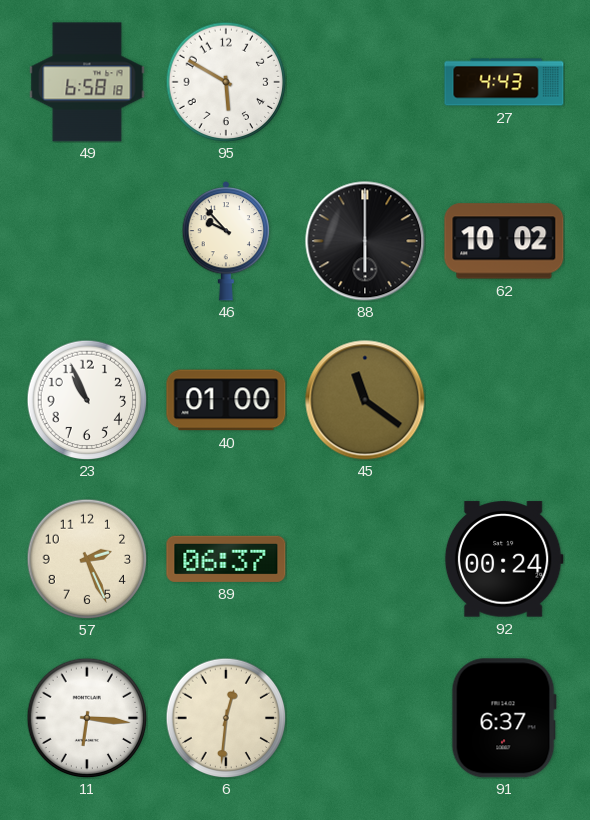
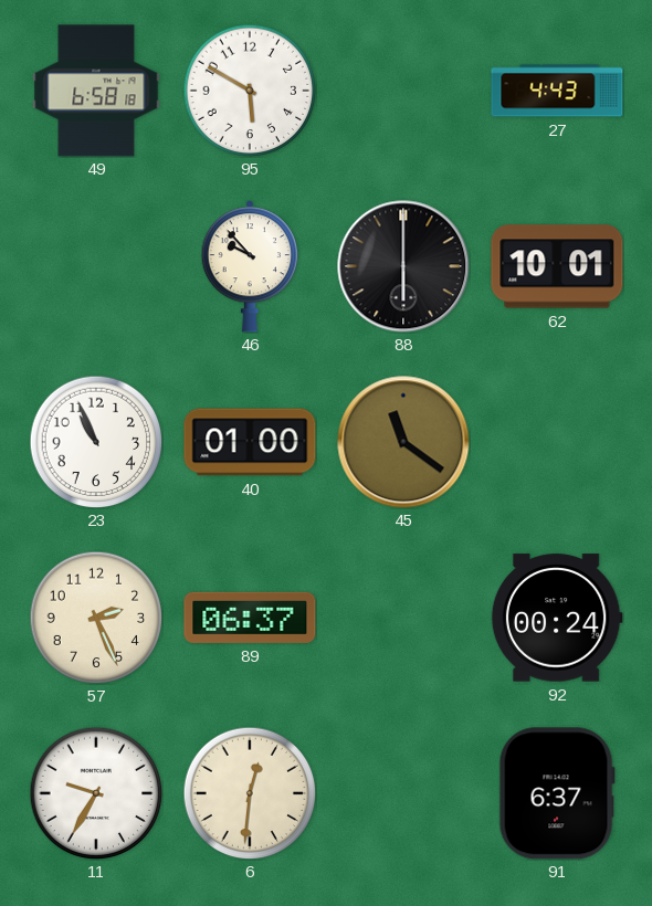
62: 10:02 -> 10:01
11: 6:16 -> 9:35
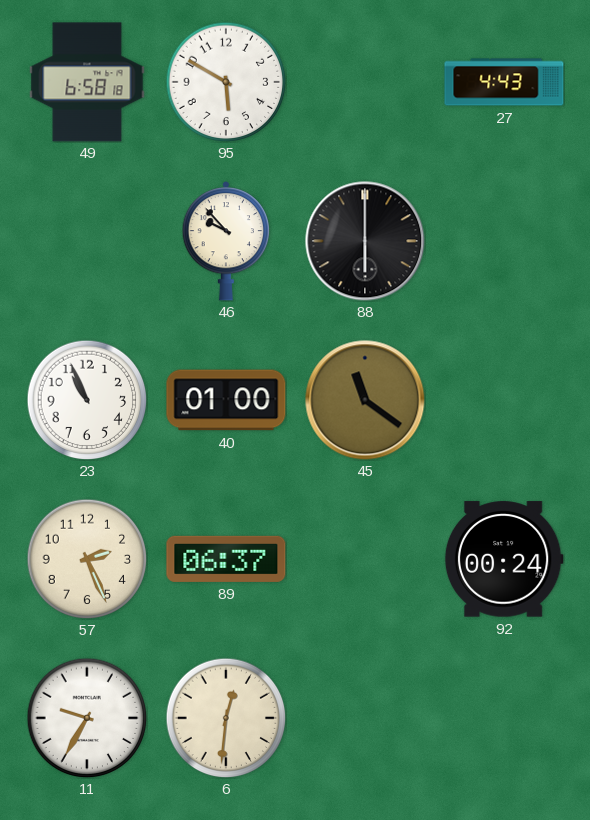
62: 10:01 -> none
91: 6:37 -> none
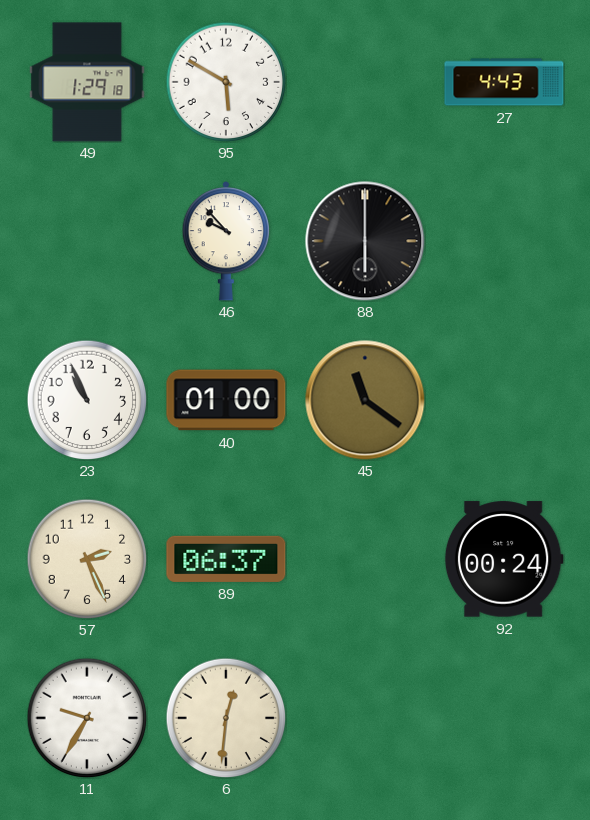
49: 6:58 -> 1:29
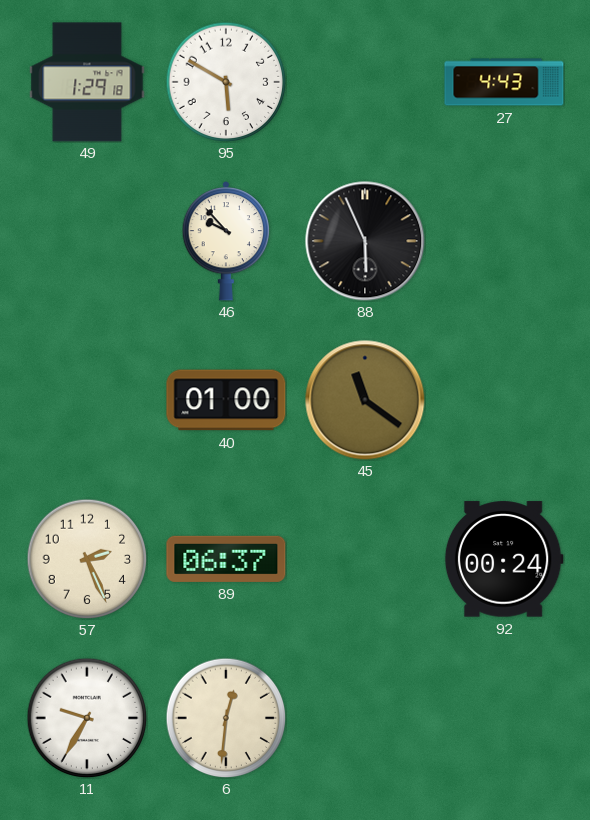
88: 6:00 -> 5:56
23: 10:56 -> none
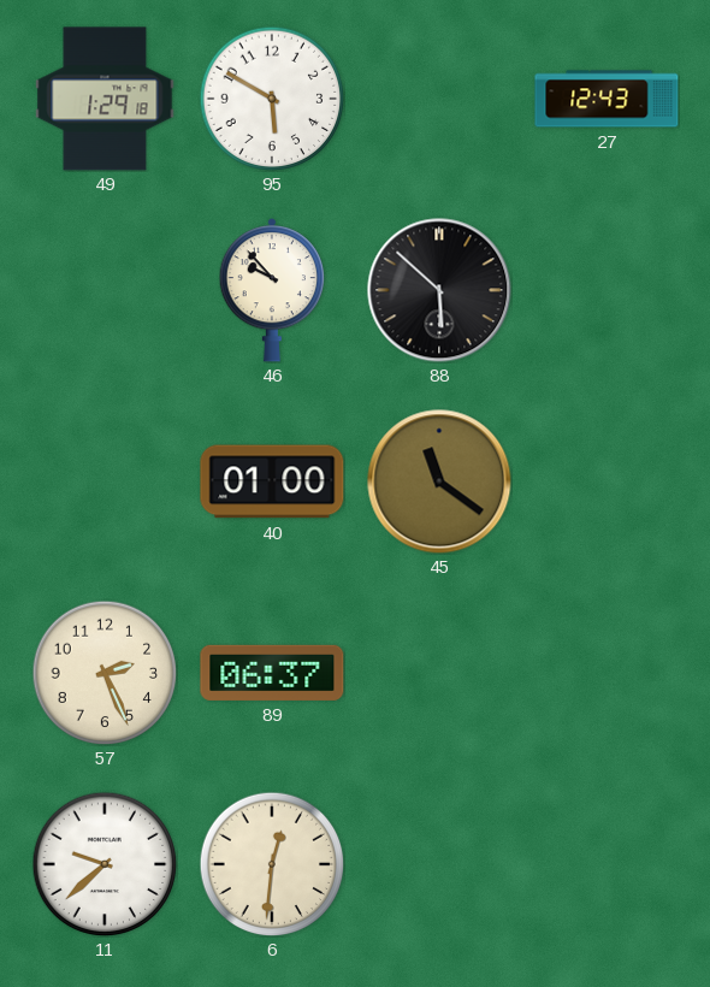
27: 4:43 -> 12:43
88: 5:56 -> 5:52
92: 00:24 -> none
11: 9:35 -> 9:38
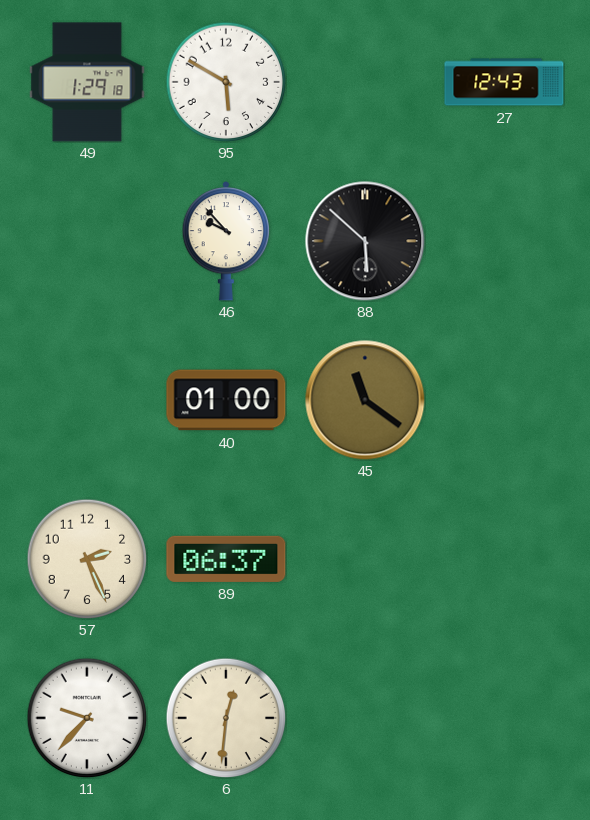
11: 9:38 -> 9:37
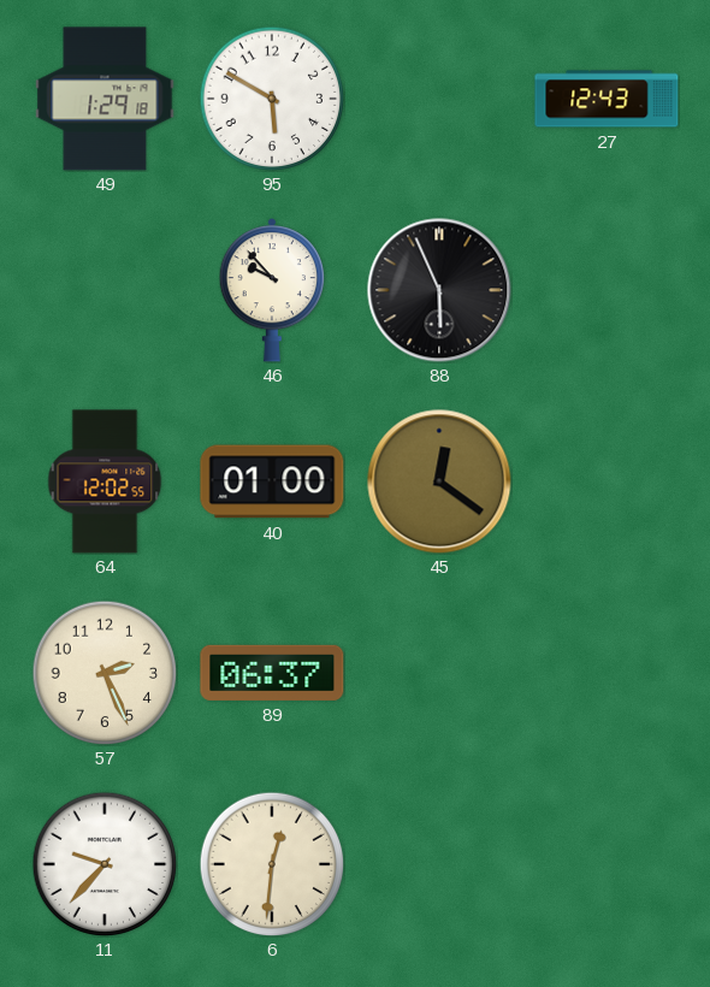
88: 5:52 -> 5:56
64: none -> 12:02
45: 11:21 -> 12:21
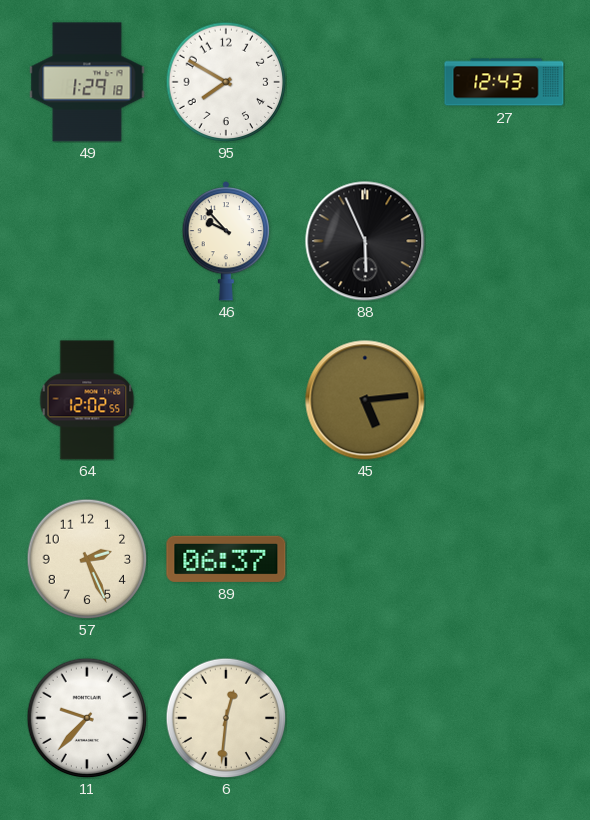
95: 5:50 -> 7:50
40: 01:00 -> none
45: 12:21 -> 5:14
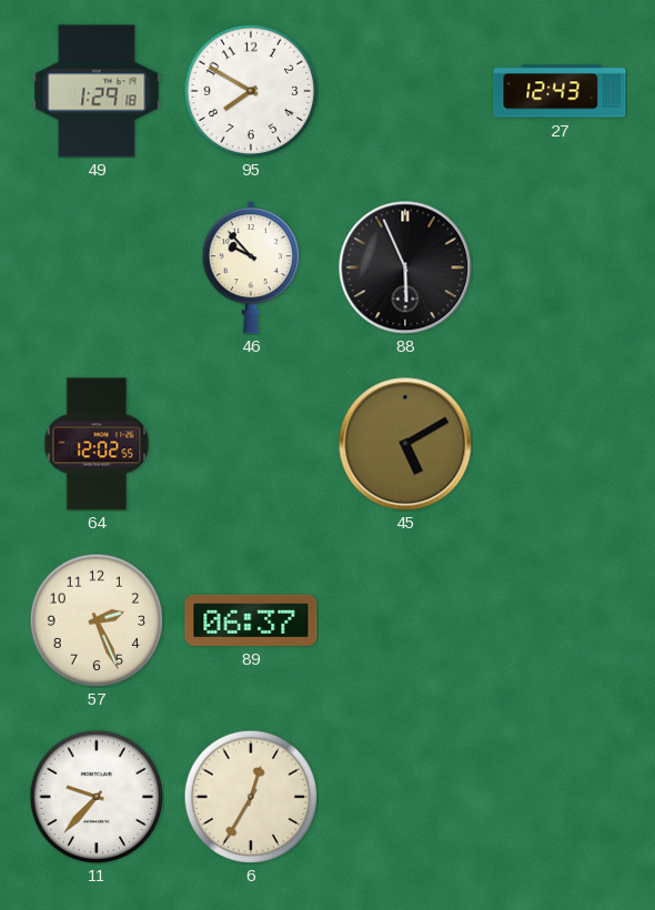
45: 5:14 -> 5:10
6: 12:31 -> 12:35
